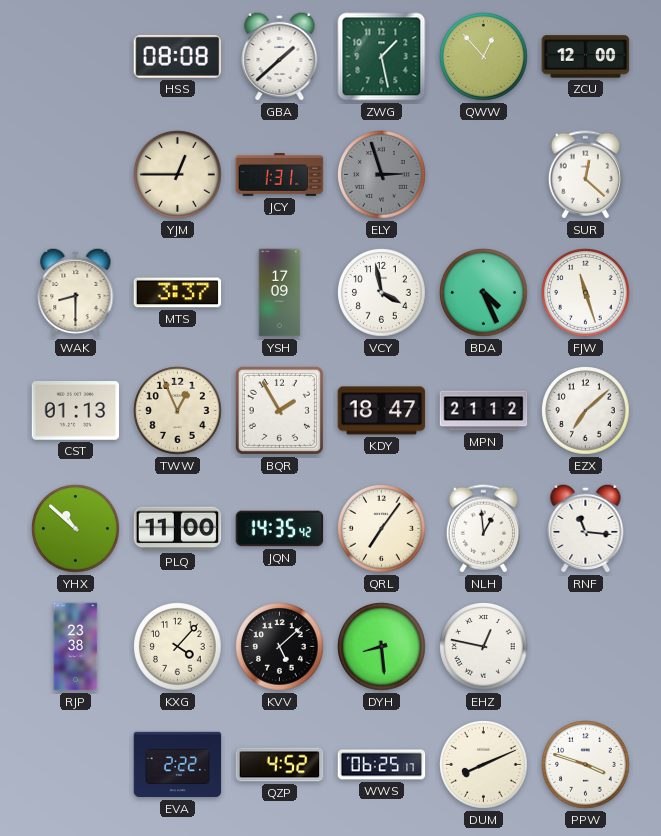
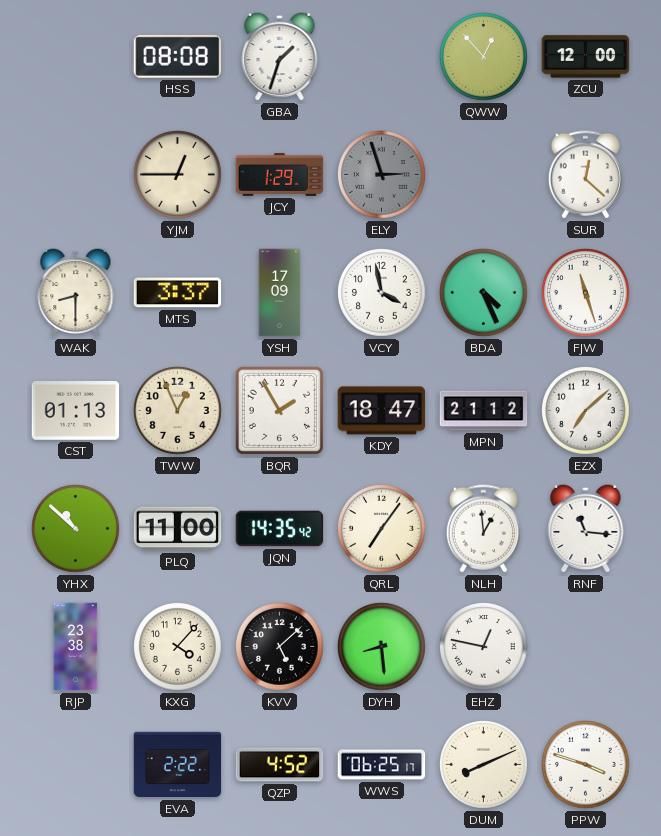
GBA: 1:38 -> 1:33
ZWG: 1:28 -> none
JCY: 1:31 -> 1:29
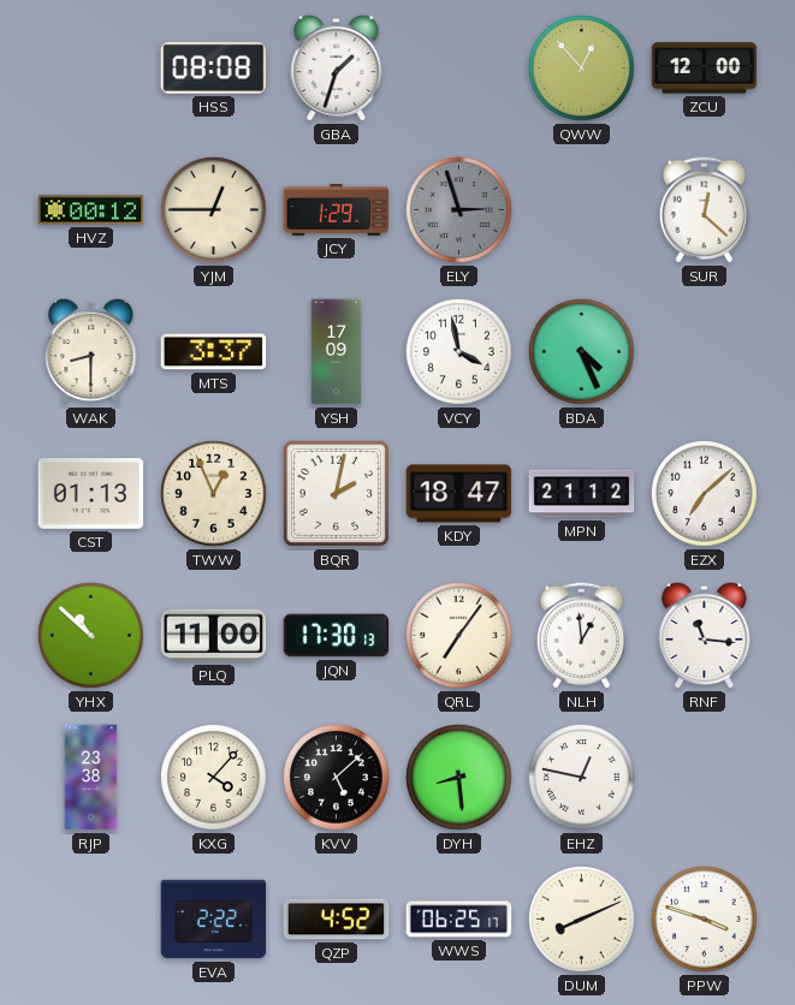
HVZ: none -> 00:12
FJW: 11:27 -> none
BQR: 1:55 -> 2:02
JQN: 14:35 -> 17:30
